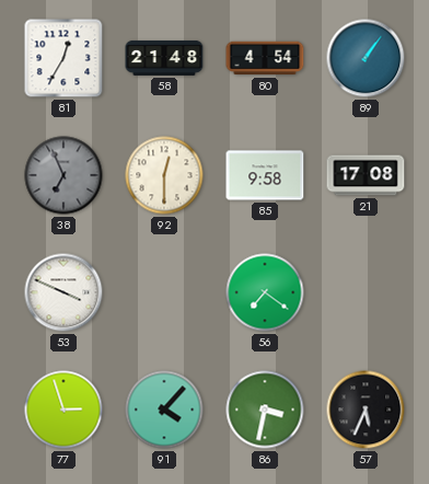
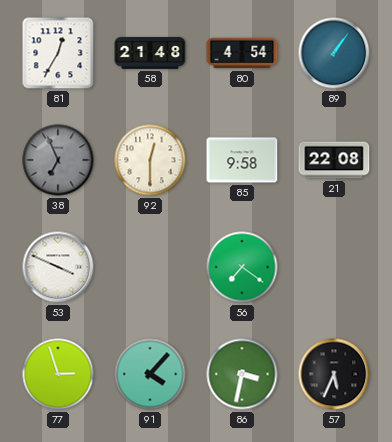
21: 17:08 -> 22:08
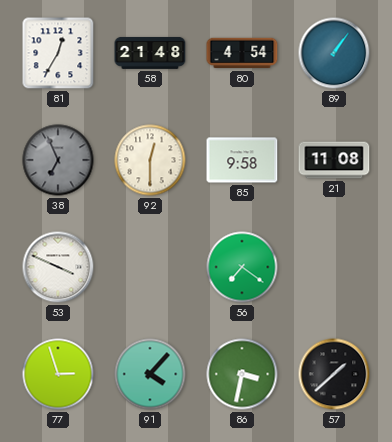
21: 22:08 -> 11:08
57: 5:34 -> 1:38
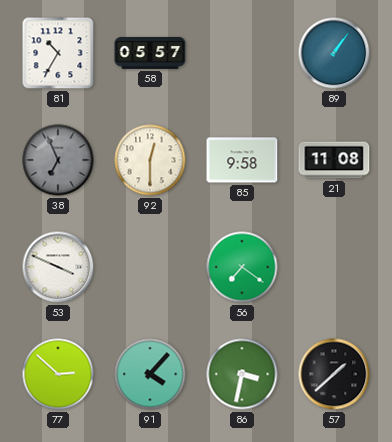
81: 12:35 -> 10:35
58: 21:48 -> 05:57
80: 4:54 -> none
77: 2:57 -> 2:52
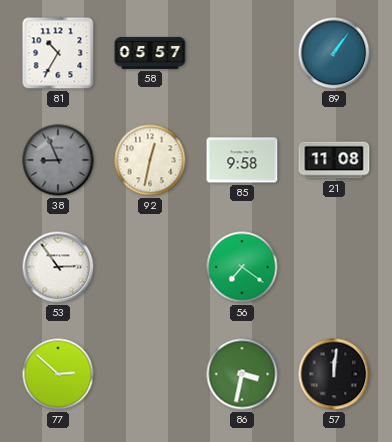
38: 6:56 -> 8:56
92: 12:30 -> 12:32
53: 3:49 -> 2:54
91: 4:07 -> none
57: 1:38 -> 12:01
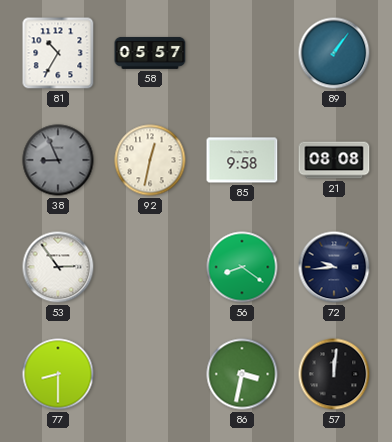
21: 11:08 -> 08:08
56: 7:21 -> 8:21
72: none -> 9:44
77: 2:52 -> 8:30
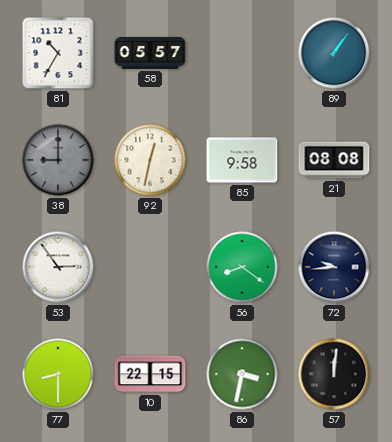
38: 8:56 -> 9:00
10: none -> 22:15
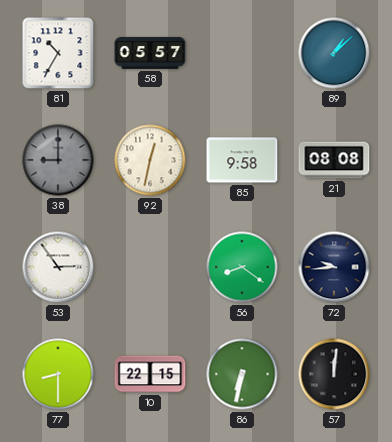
89: 1:06 -> 1:08
86: 3:32 -> 6:32
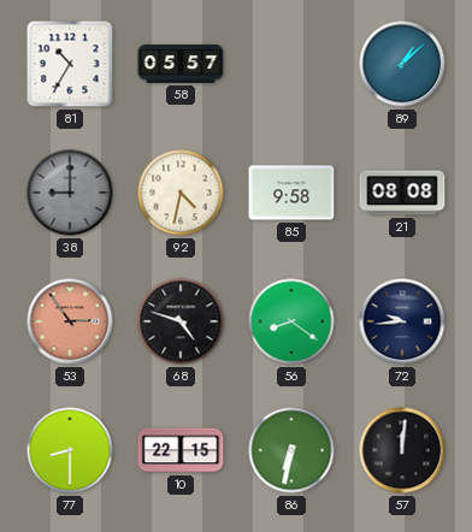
92: 12:32 -> 4:32
53 dial: white -> salmon
68: none -> 4:48
